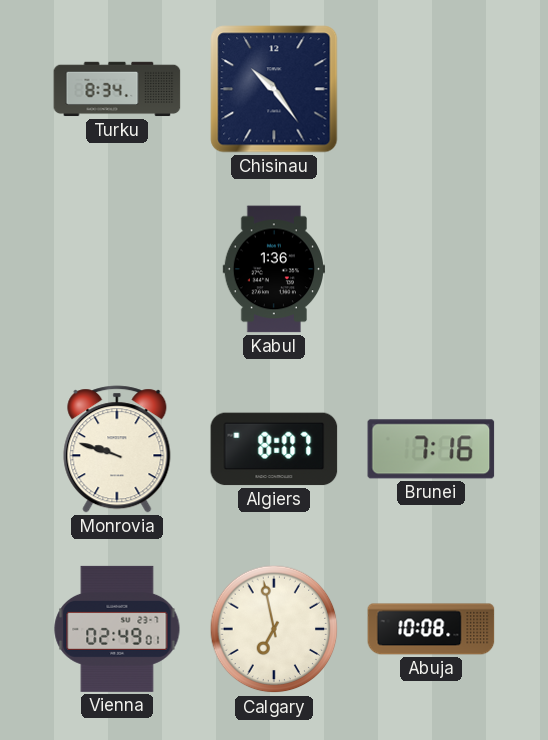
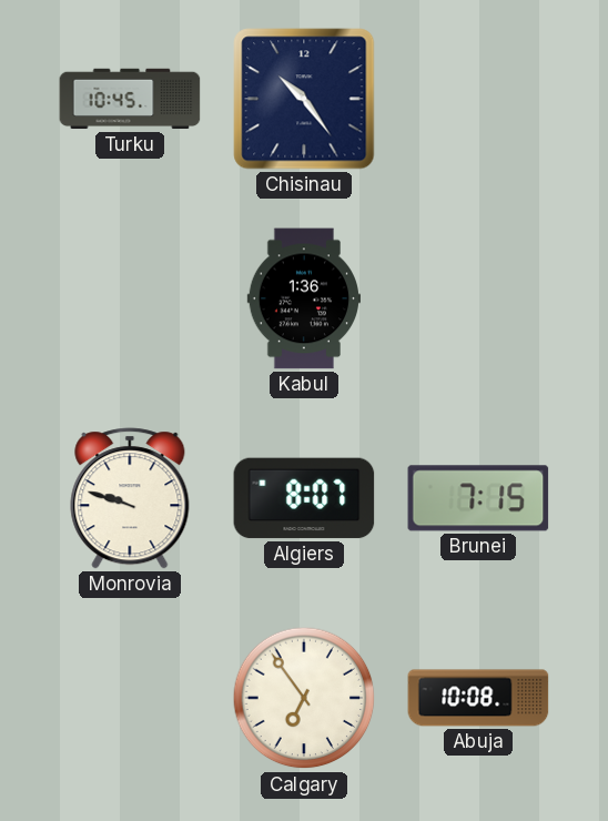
Turku: 8:34 -> 10:45
Brunei: 7:16 -> 7:15
Vienna: 02:49 -> none
Calgary: 6:58 -> 6:54
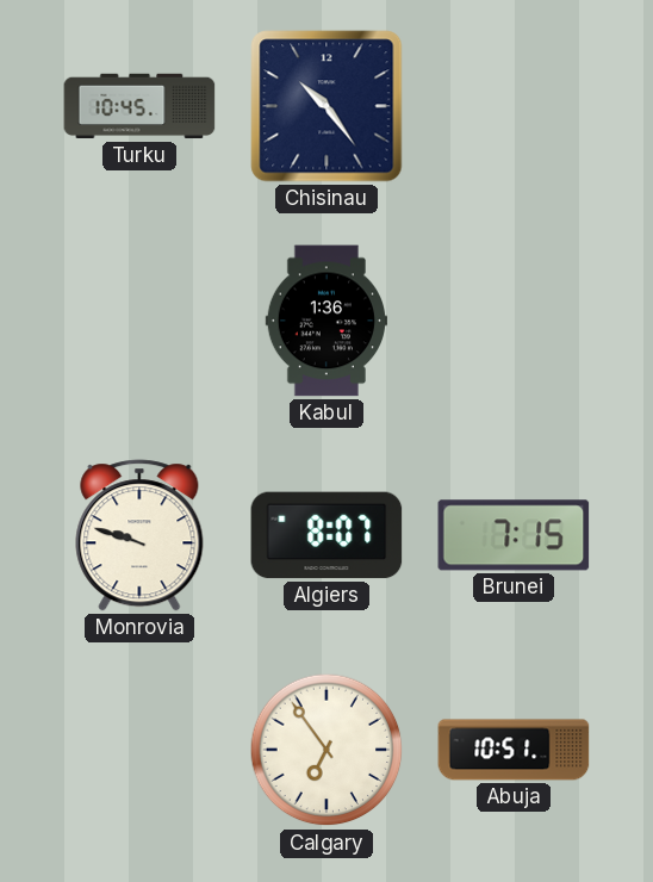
Abuja: 10:08 -> 10:51
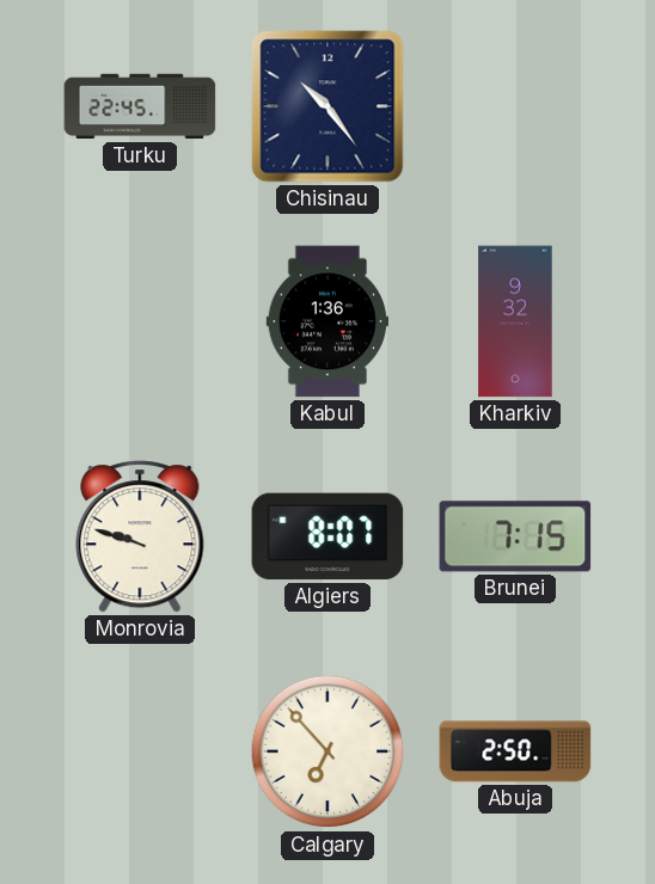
Turku: 10:45 -> 22:45
Kharkiv: none -> 9:32
Calgary: 6:54 -> 6:53
Abuja: 10:51 -> 2:50
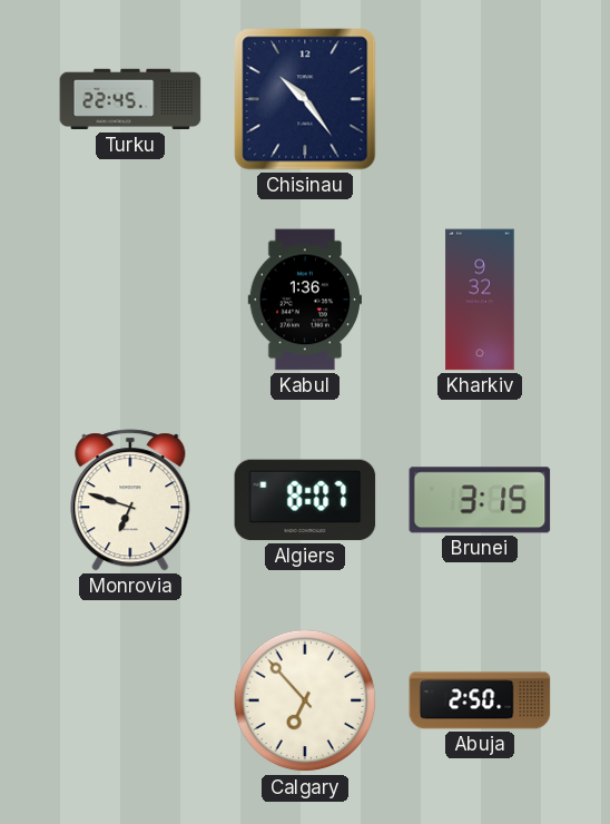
Monrovia: 9:48 -> 6:48
Brunei: 7:15 -> 3:15
